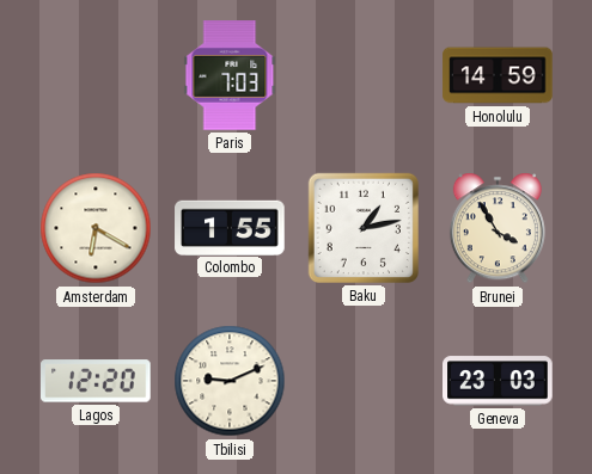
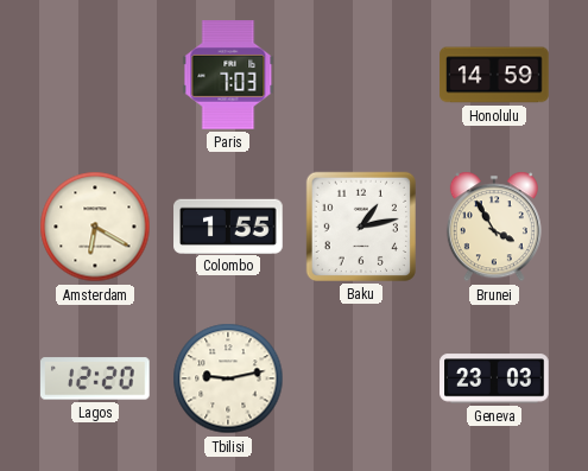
Tbilisi: 9:11 -> 9:13
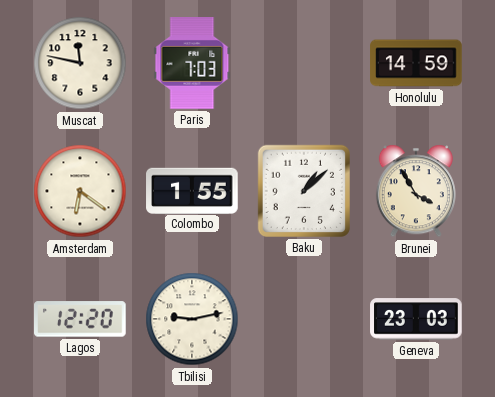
Muscat: none -> 11:47
Amsterdam: 6:20 -> 6:21
Baku: 1:13 -> 1:08
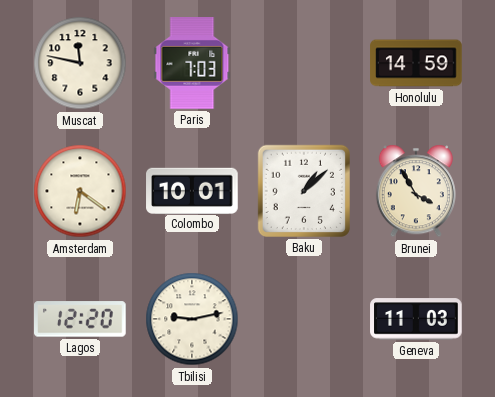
Colombo: 1:55 -> 10:01
Geneva: 23:03 -> 11:03
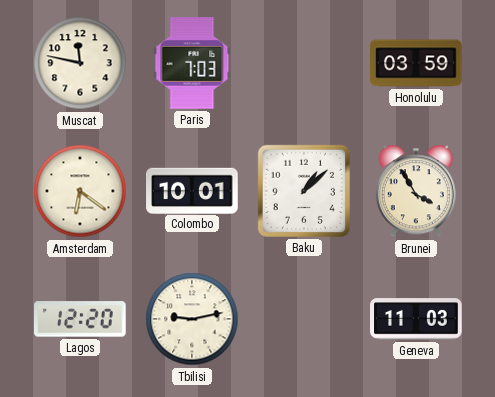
Honolulu: 14:59 -> 03:59
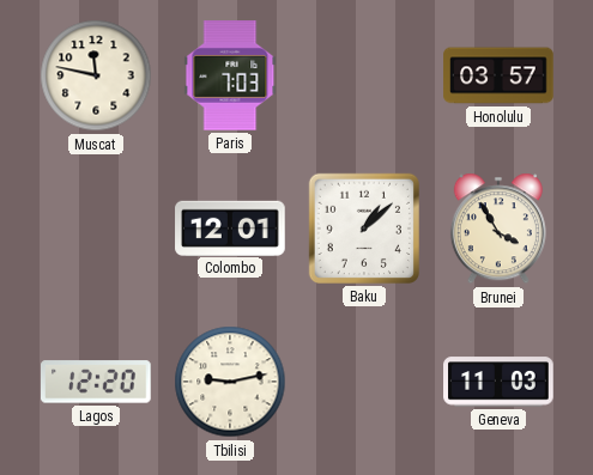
Honolulu: 03:59 -> 03:57
Amsterdam: 6:21 -> none
Colombo: 10:01 -> 12:01
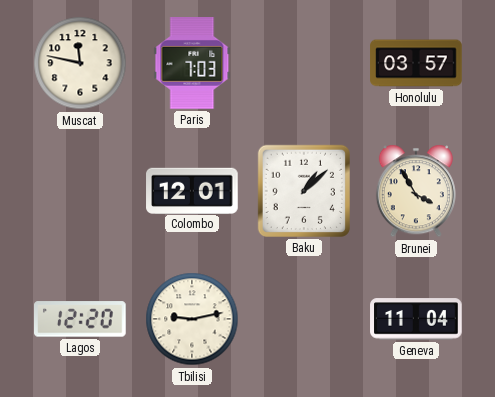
Geneva: 11:03 -> 11:04
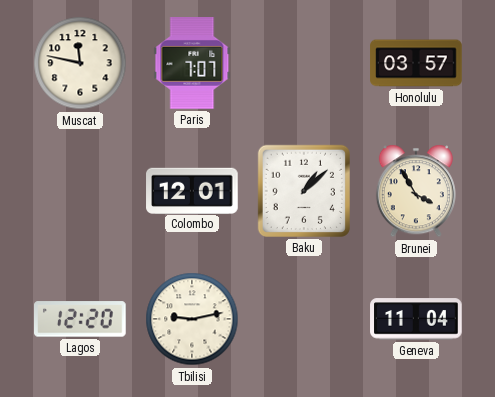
Paris: 7:03 -> 7:07
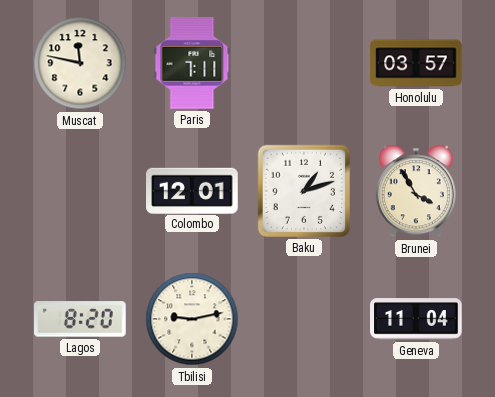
Paris: 7:07 -> 7:11
Baku: 1:08 -> 1:12
Lagos: 12:20 -> 8:20
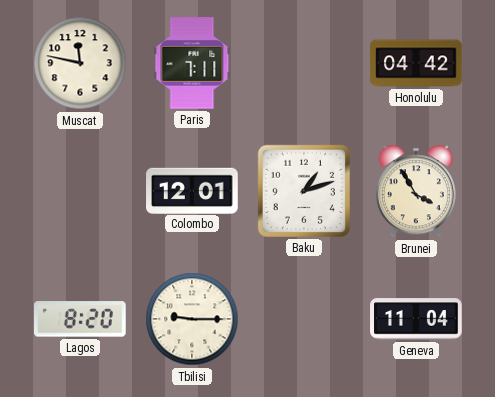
Honolulu: 03:57 -> 04:42
Tbilisi: 9:13 -> 9:15
